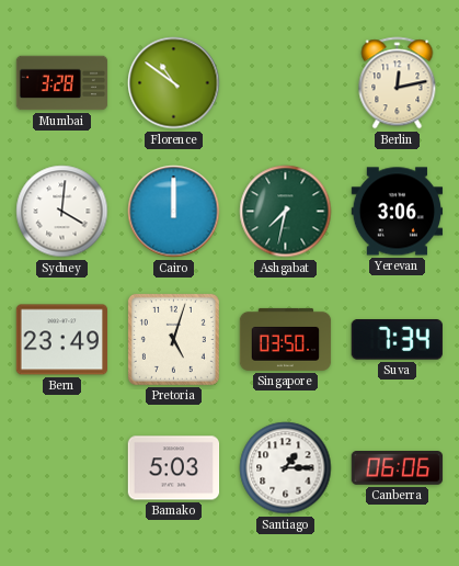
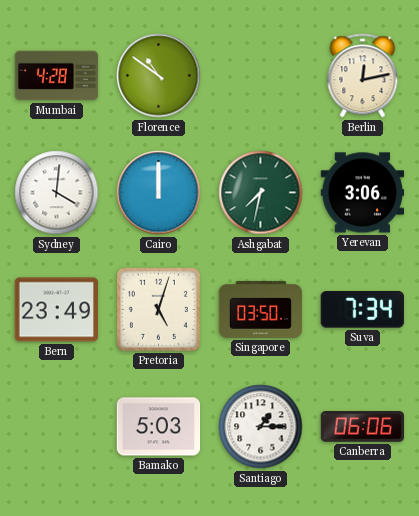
Mumbai: 3:28 -> 4:28
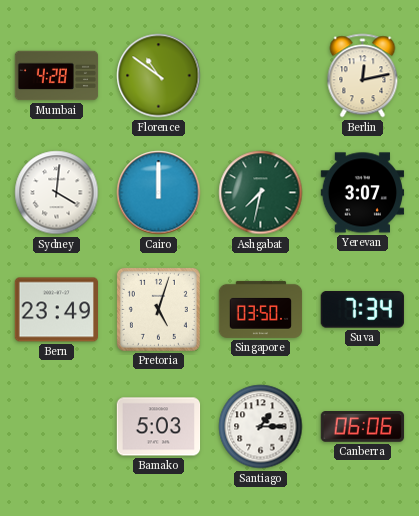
Yerevan: 3:06 -> 3:07
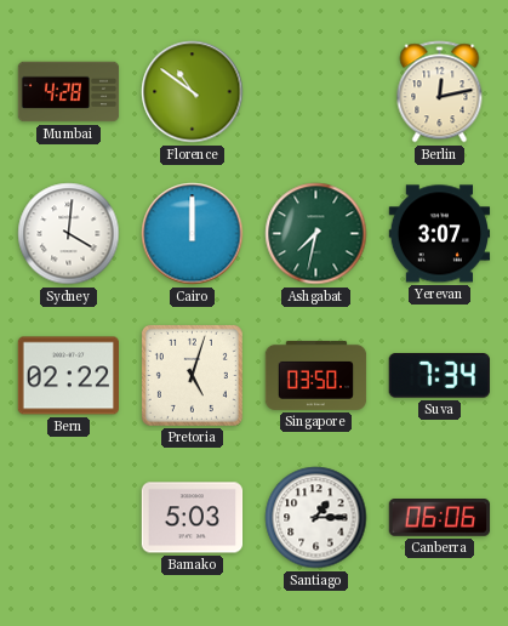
Bern: 23:49 -> 02:22
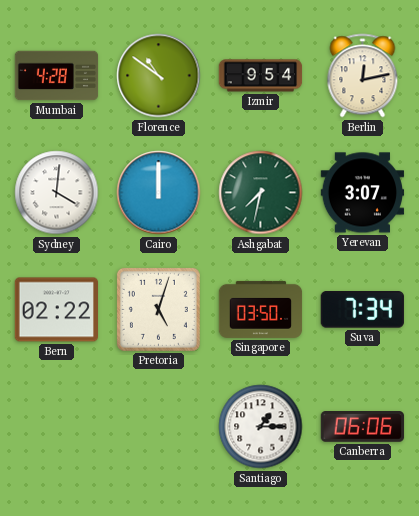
Izmir: none -> 9:54
Bamako: 5:03 -> none
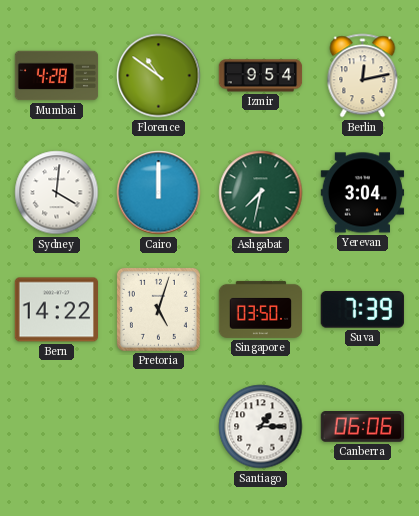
Yerevan: 3:07 -> 3:04
Bern: 02:22 -> 14:22
Suva: 7:34 -> 7:39
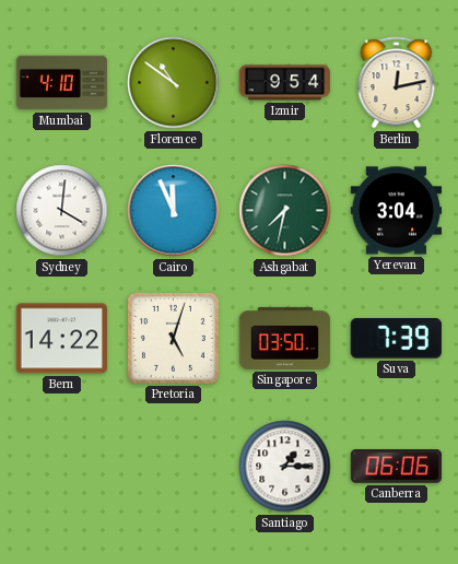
Mumbai: 4:28 -> 4:10
Cairo: 12:00 -> 11:56
